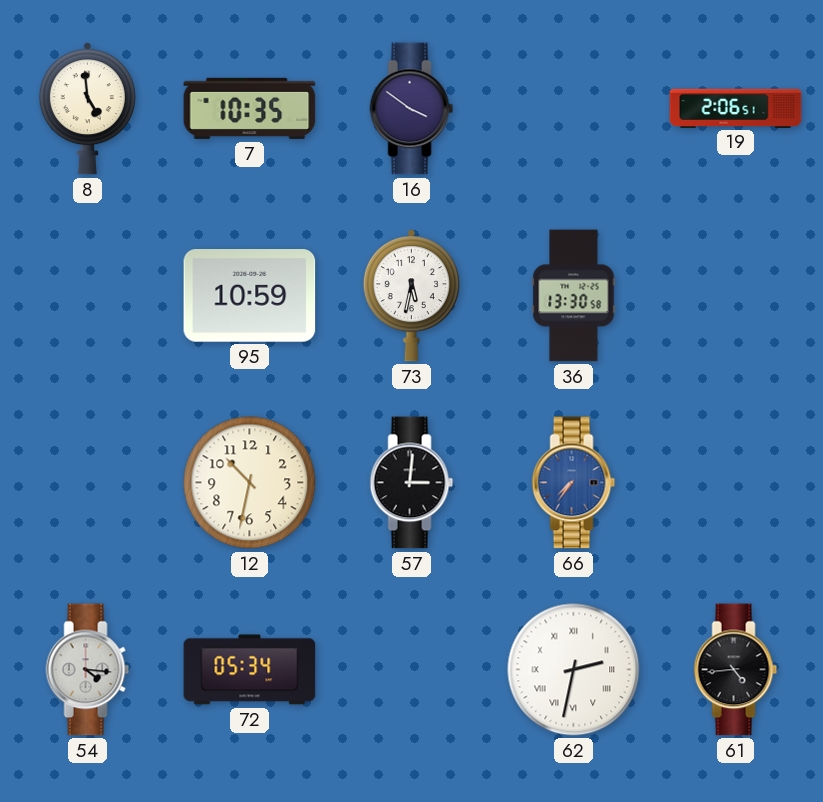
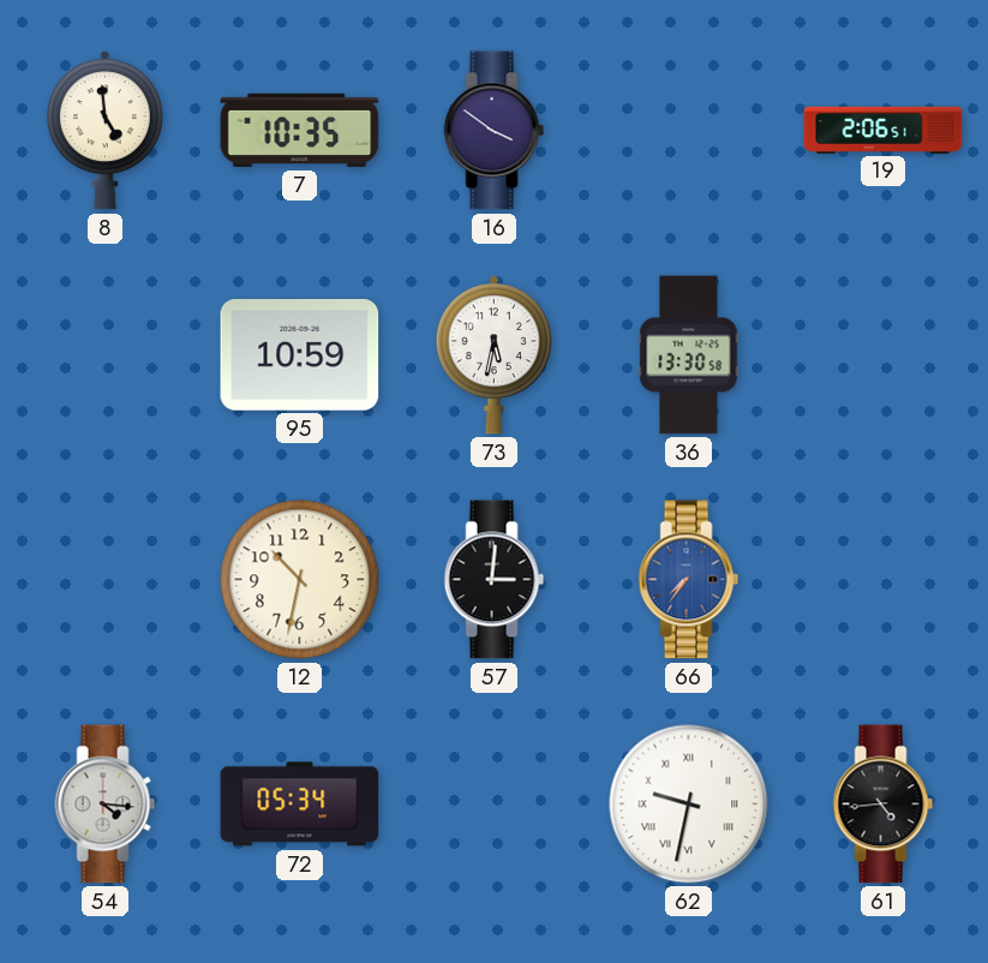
62: 2:32 -> 9:32
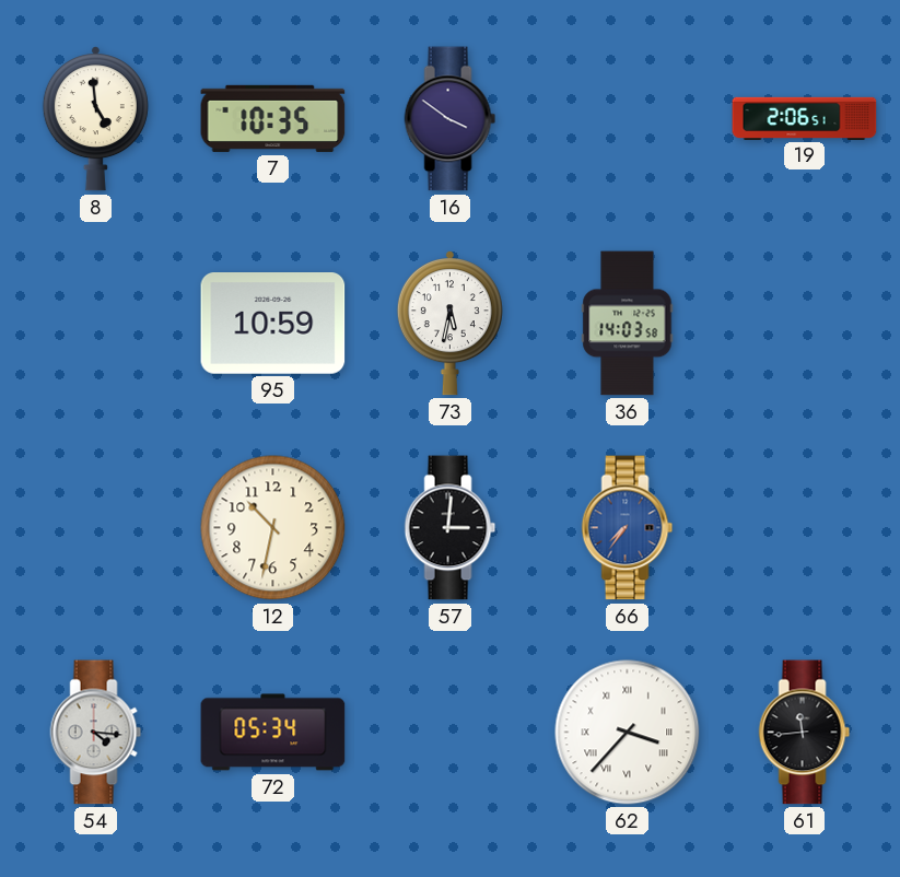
36: 13:30 -> 14:03
62: 9:32 -> 3:37
61: 4:44 -> 11:44
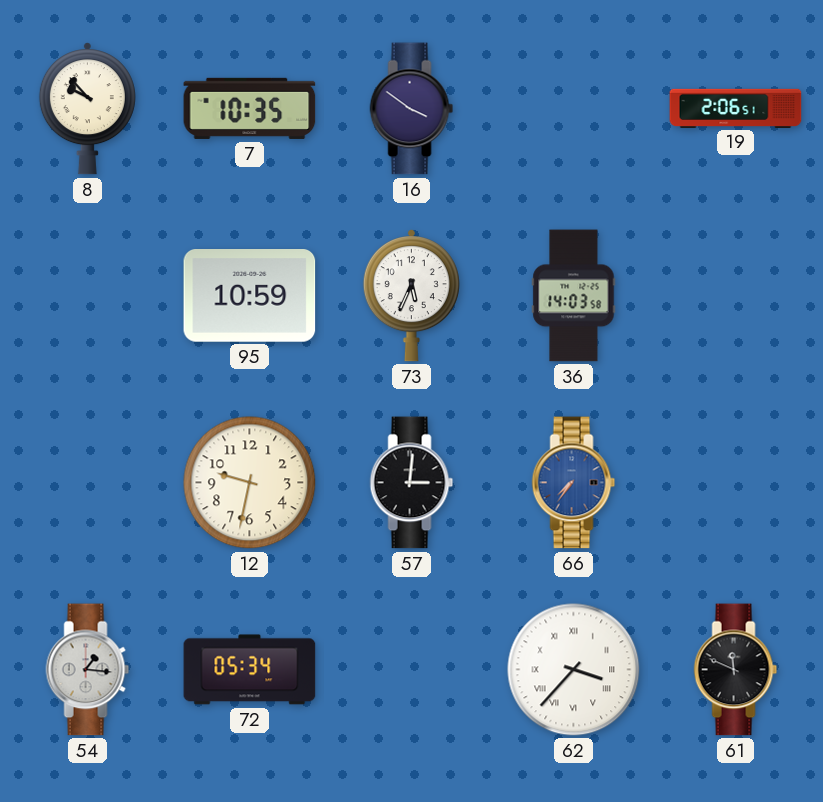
8: 4:59 -> 9:53
73: 5:32 -> 5:34
12: 10:32 -> 9:32
54: 4:16 -> 1:16
61: 11:44 -> 11:49
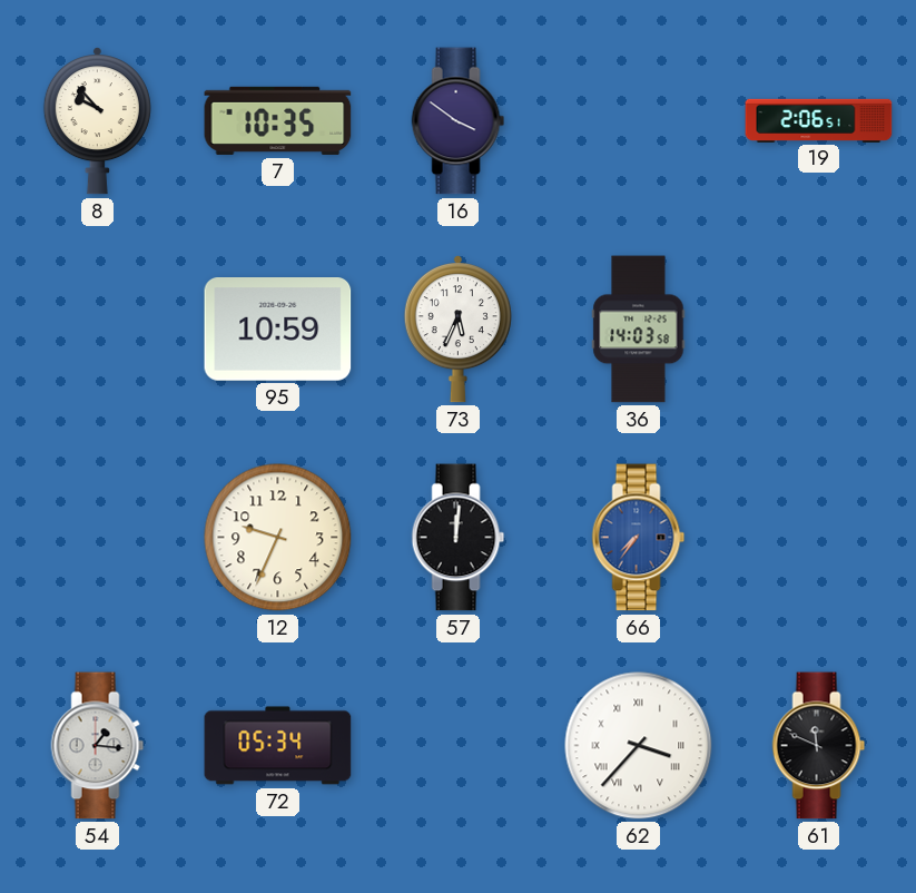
12: 9:32 -> 9:34
57: 3:01 -> 12:01
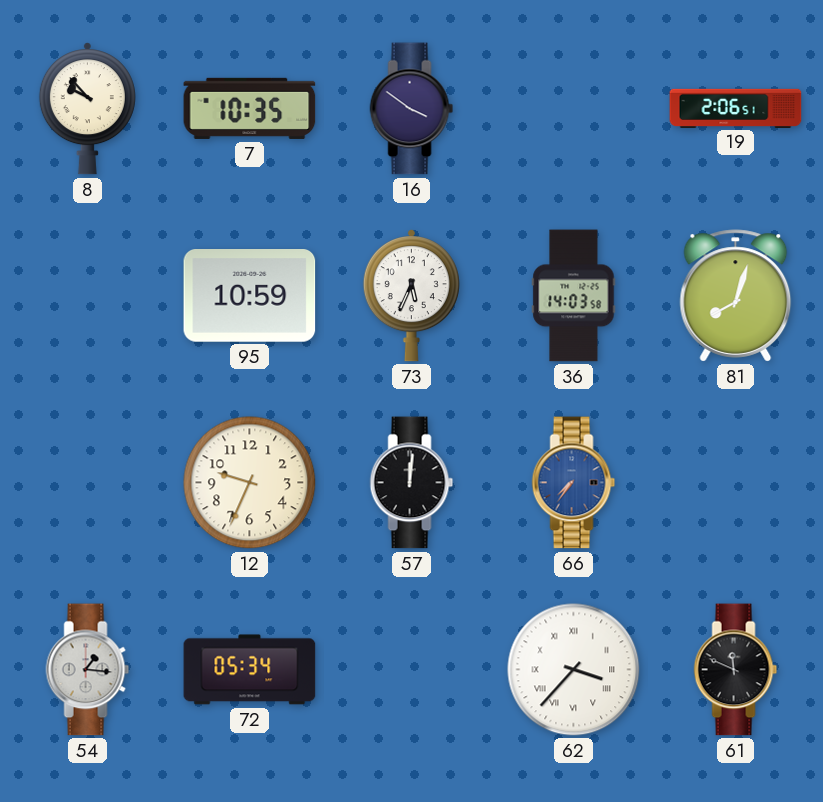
81: none -> 8:03
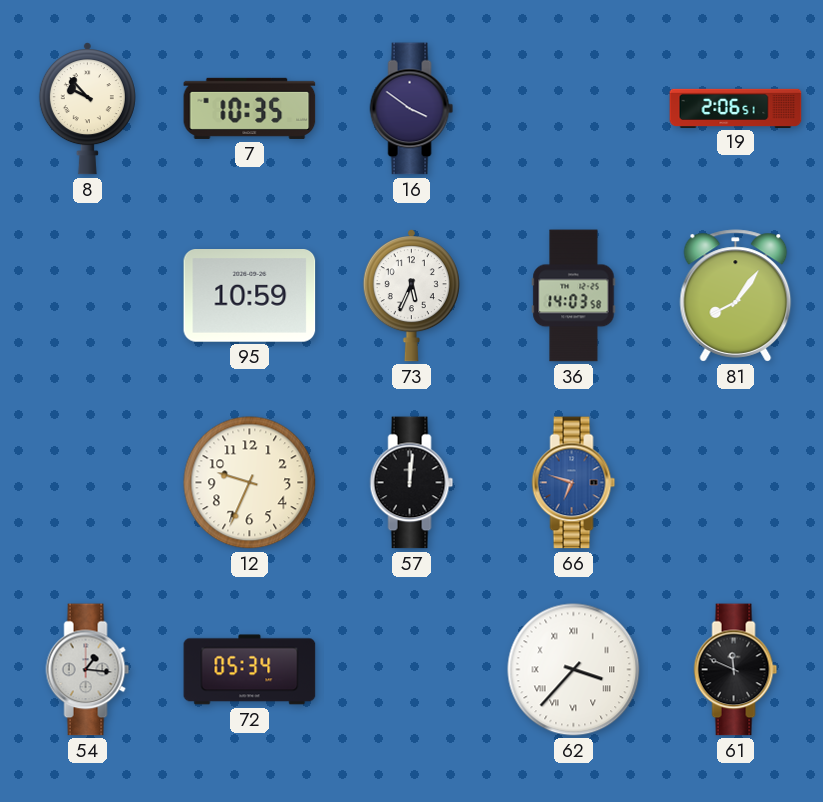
81: 8:03 -> 8:06
66: 7:36 -> 6:48
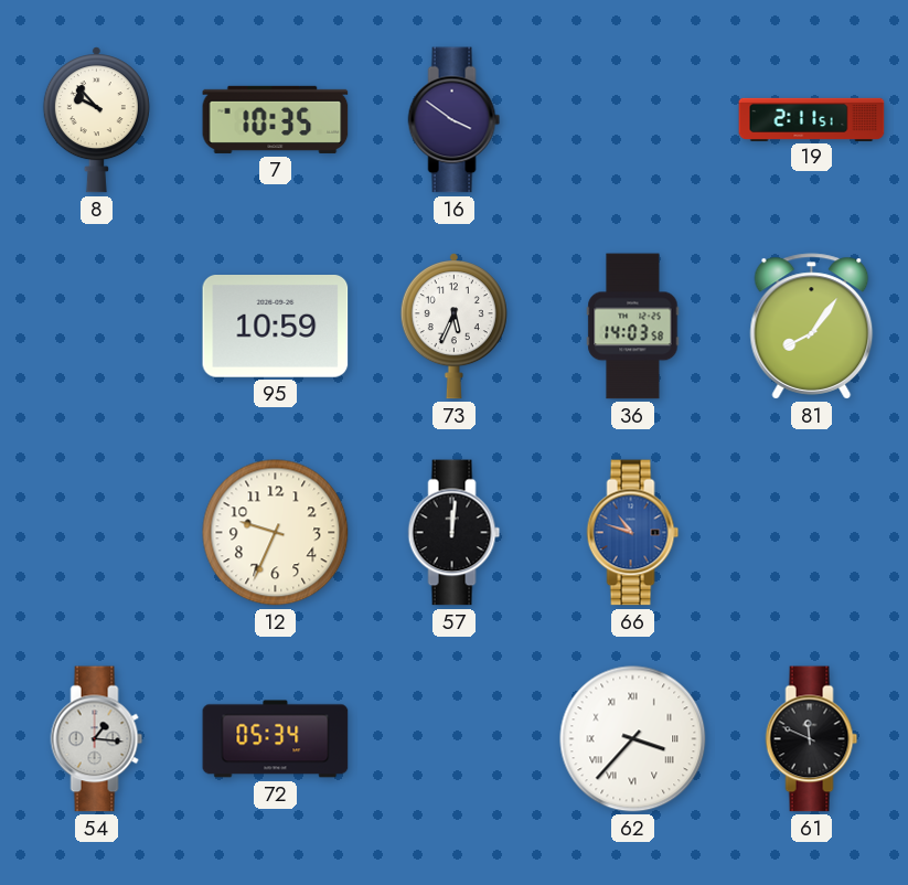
19: 2:06 -> 2:11
66: 6:48 -> 10:48
